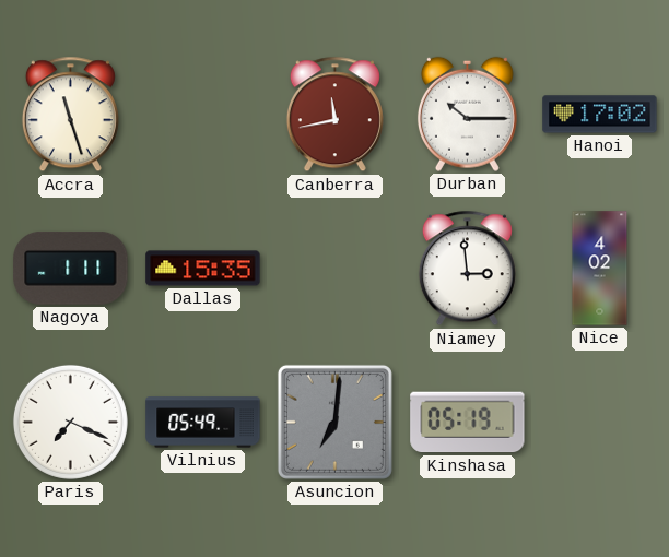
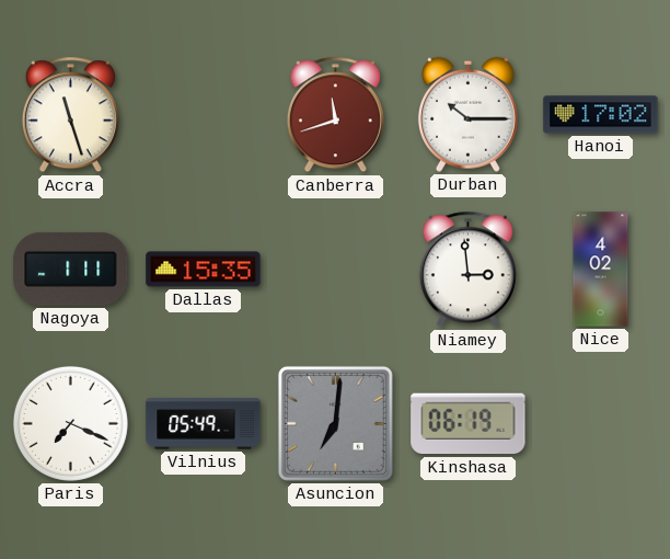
Canberra: 11:43 -> 11:42
Kinshasa: 05:19 -> 06:19
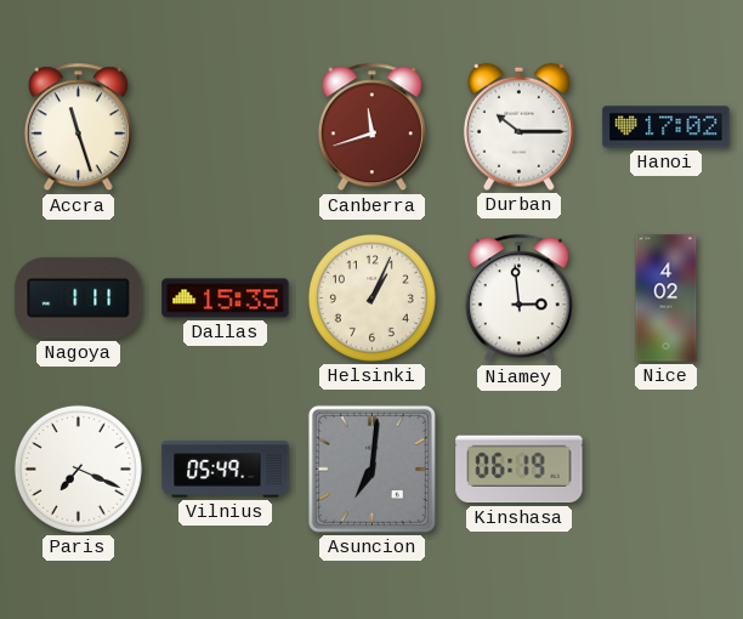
Helsinki: none -> 1:04
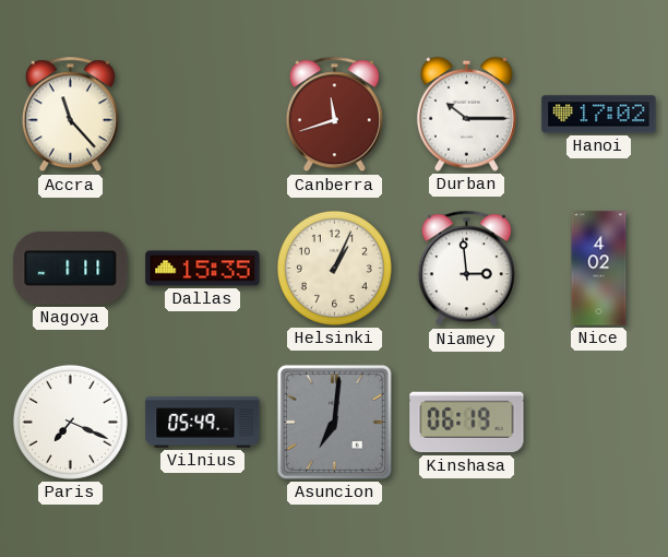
Accra: 11:27 -> 11:23
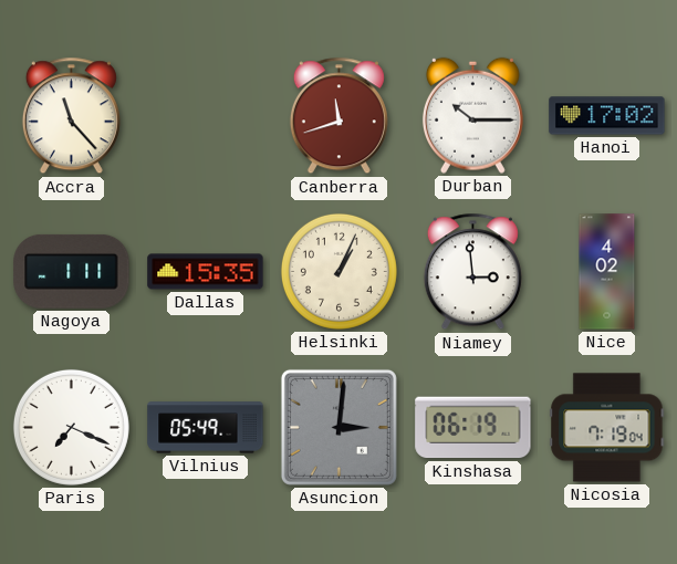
Asuncion: 7:01 -> 3:01
Nicosia: none -> 7:19
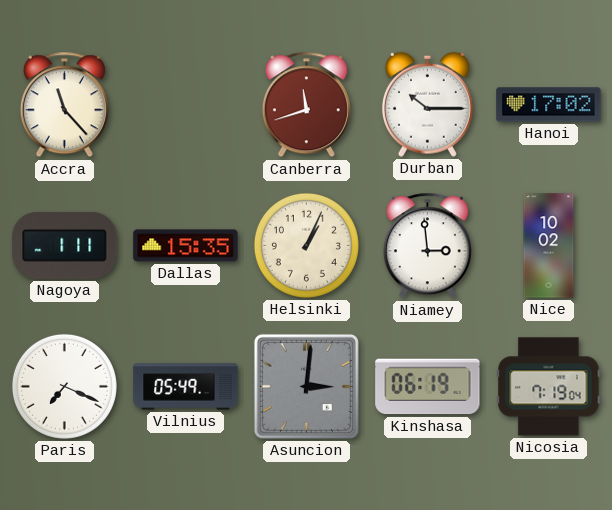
Nice: 4:02 -> 10:02
